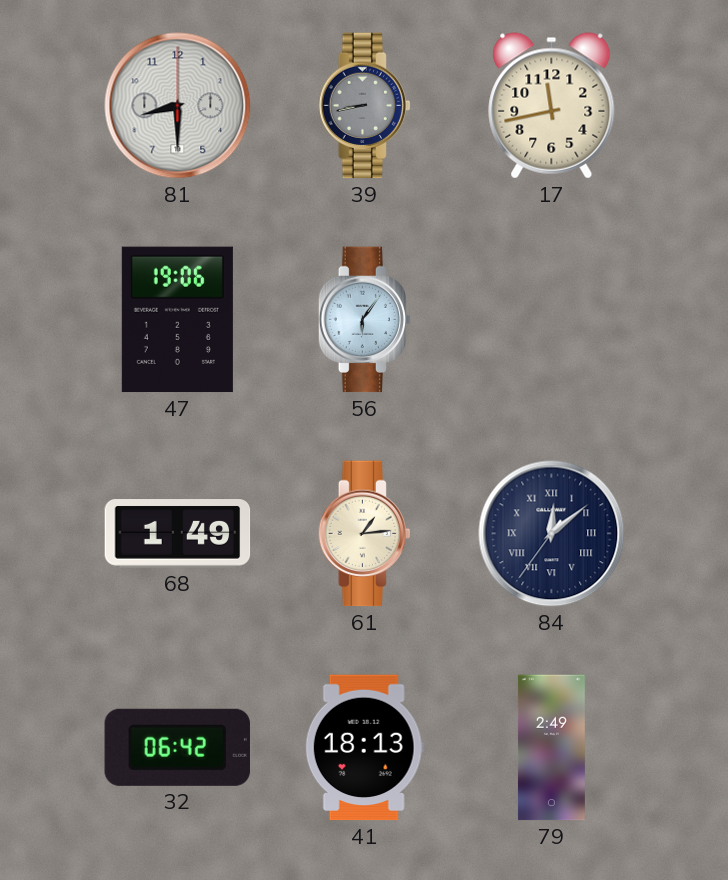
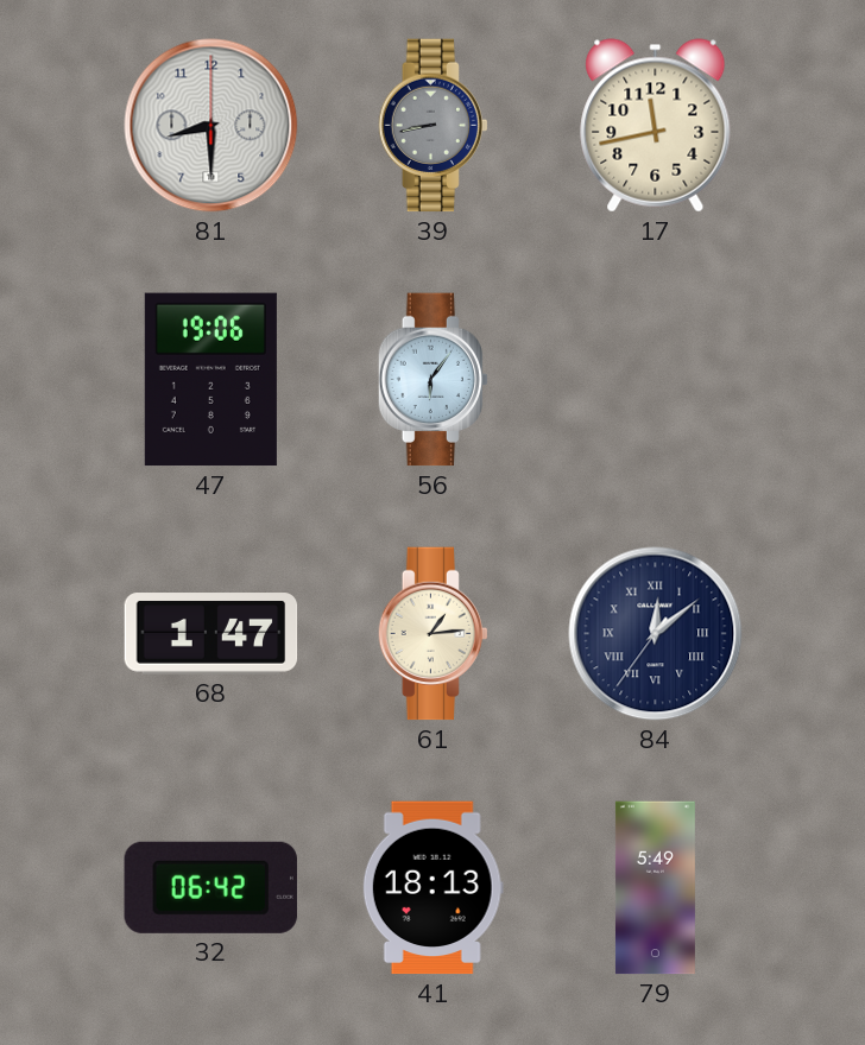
68: 1:49 -> 1:47
79: 2:49 -> 5:49
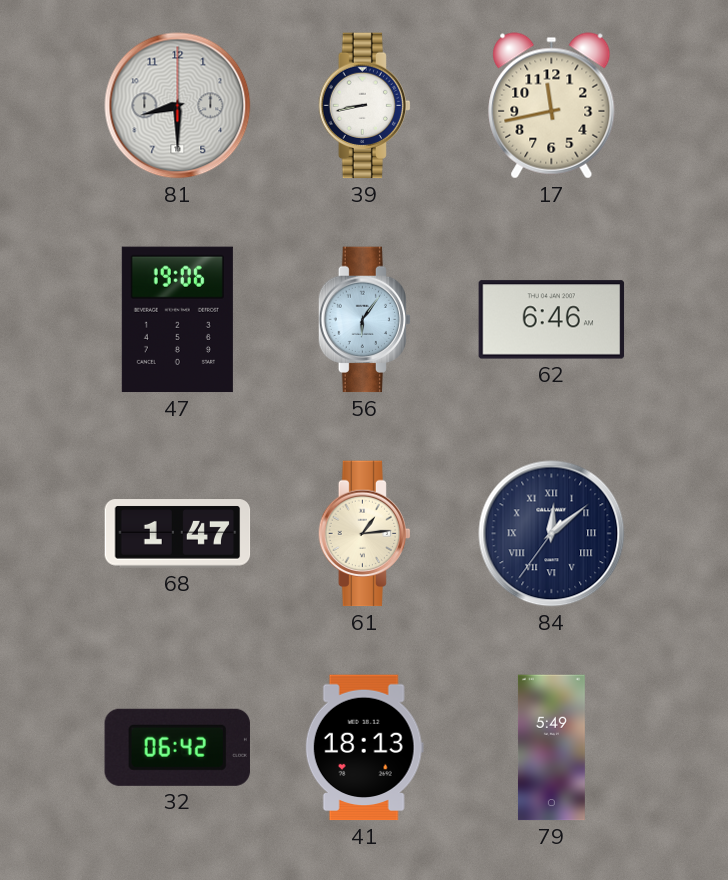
39 dial: grey -> white
62: none -> 6:46
